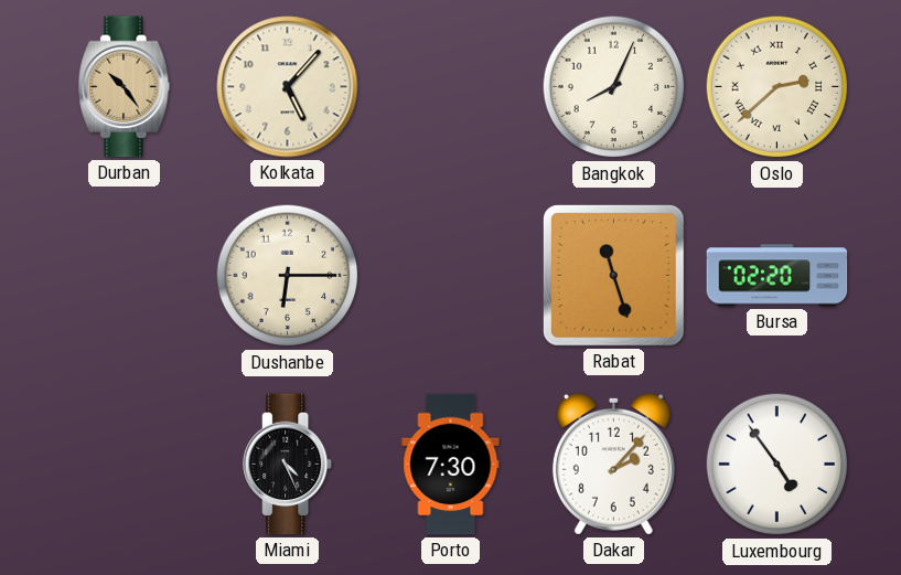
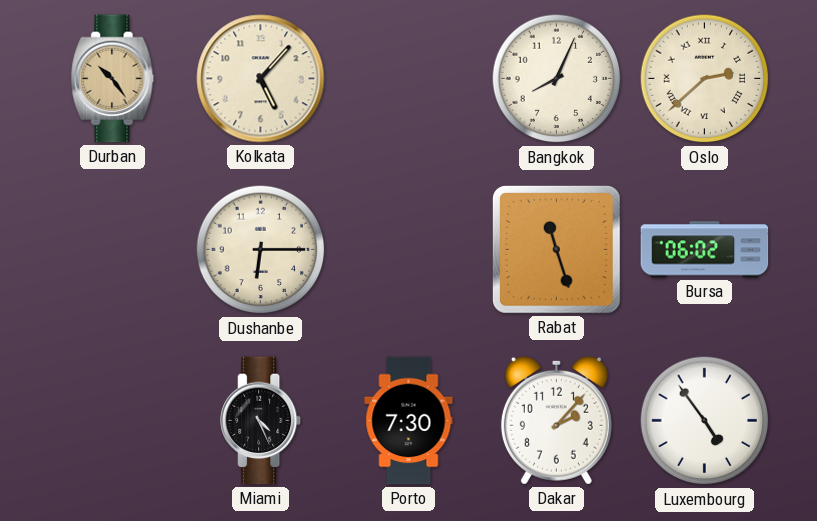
Bursa: 02:20 -> 06:02
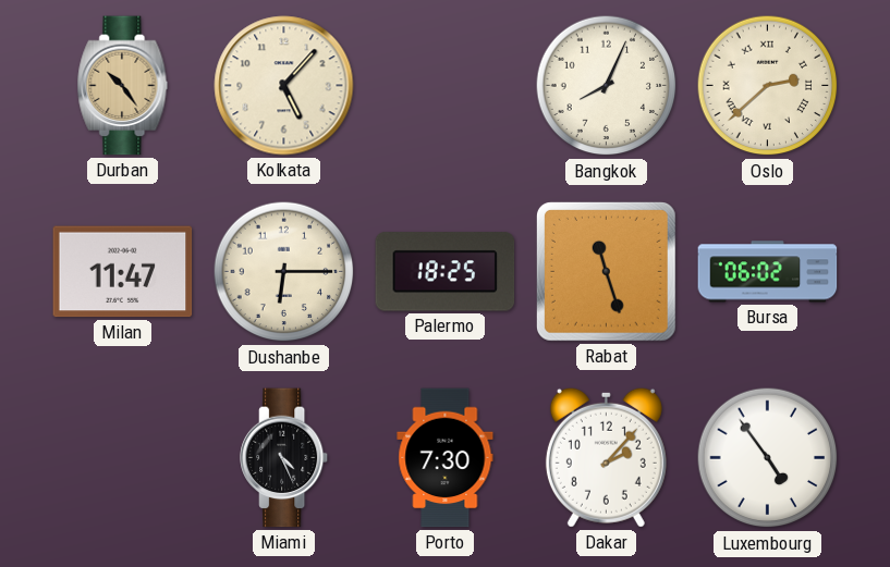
Milan: none -> 11:47
Palermo: none -> 18:25
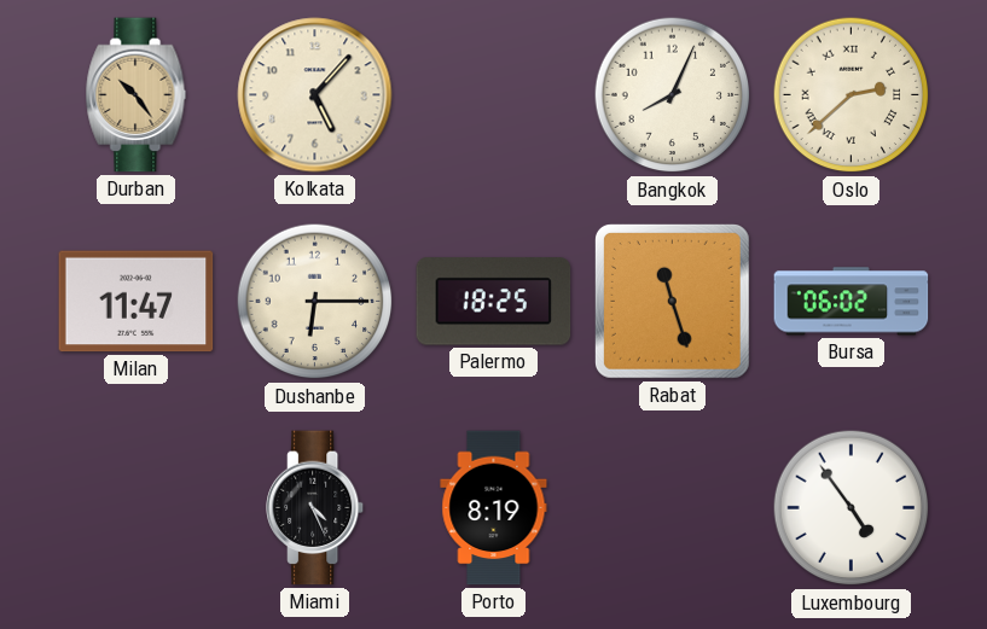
Porto: 7:30 -> 8:19
Dakar: 2:07 -> none
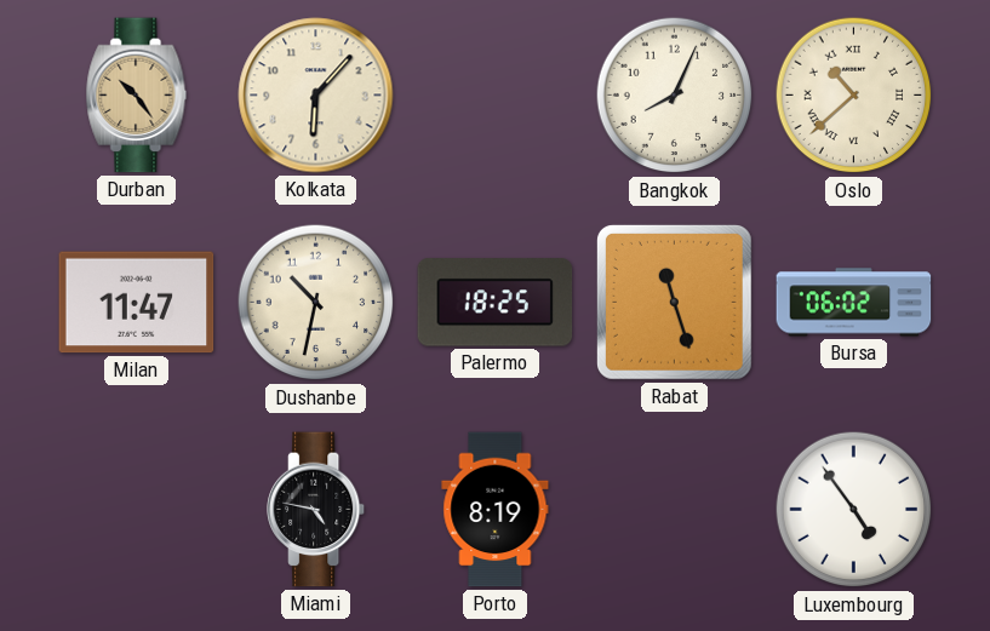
Kolkata: 5:07 -> 6:07
Oslo: 2:38 -> 10:38
Dushanbe: 6:15 -> 10:32
Miami: 4:26 -> 4:47
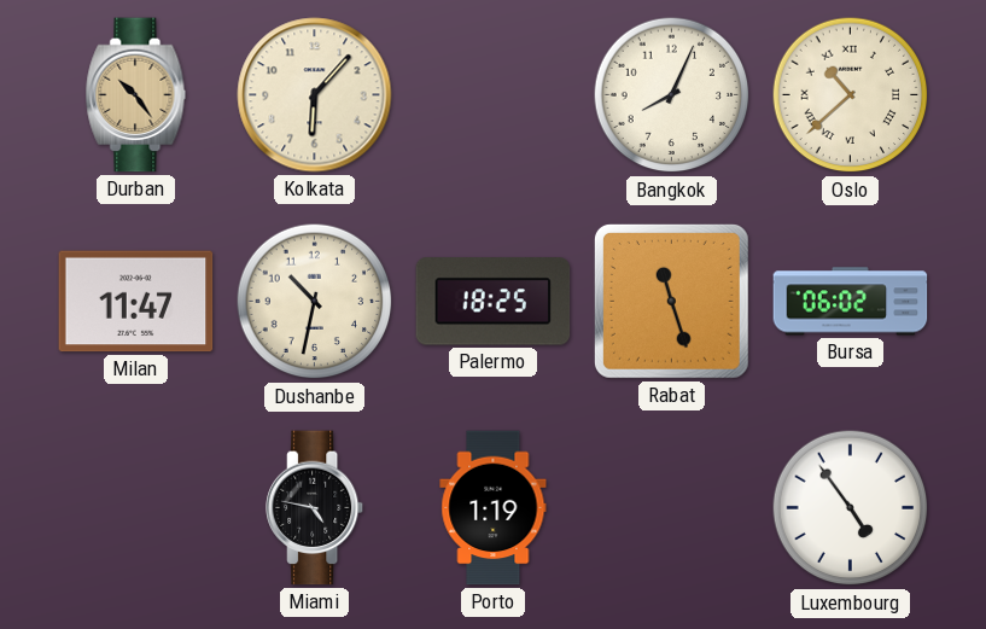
Porto: 8:19 -> 1:19
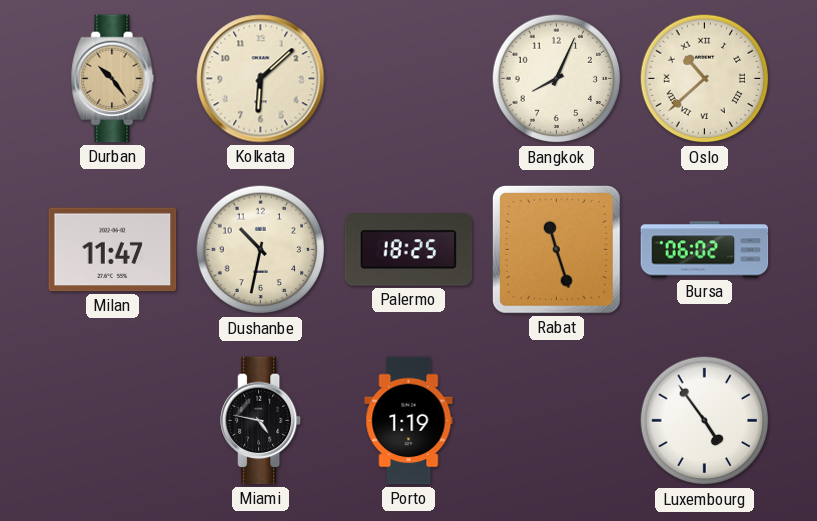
Kolkata: 6:07 -> 6:08
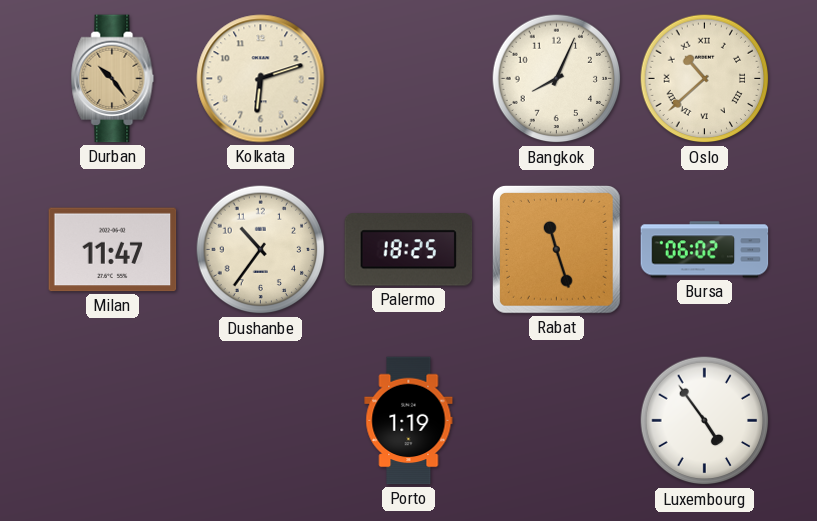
Kolkata: 6:08 -> 6:12
Dushanbe: 10:32 -> 10:36
Miami: 4:47 -> none
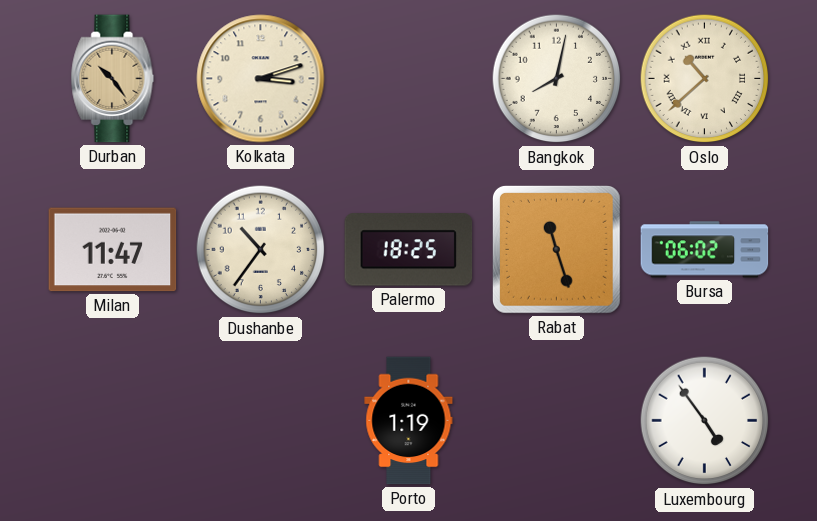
Kolkata: 6:12 -> 3:12
Bangkok: 8:04 -> 8:02
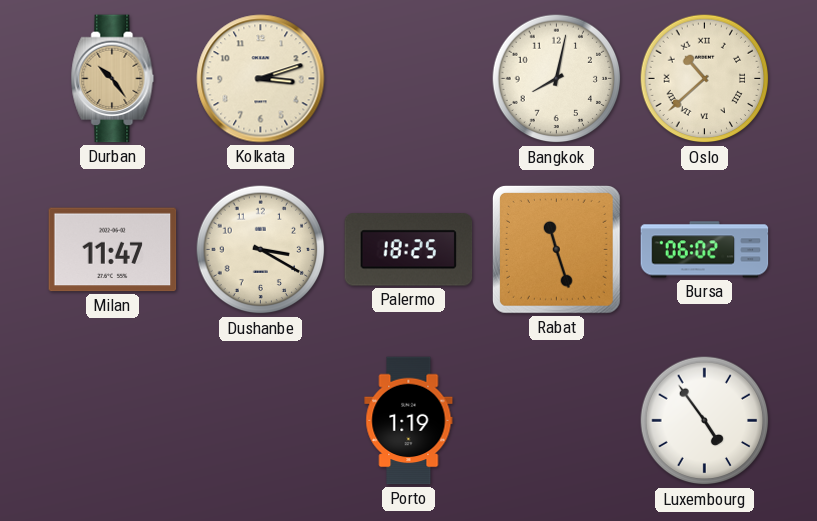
Dushanbe: 10:36 -> 3:20
